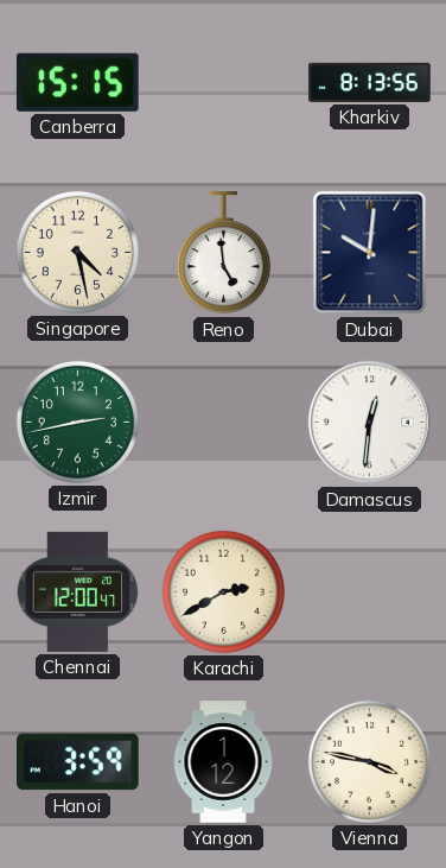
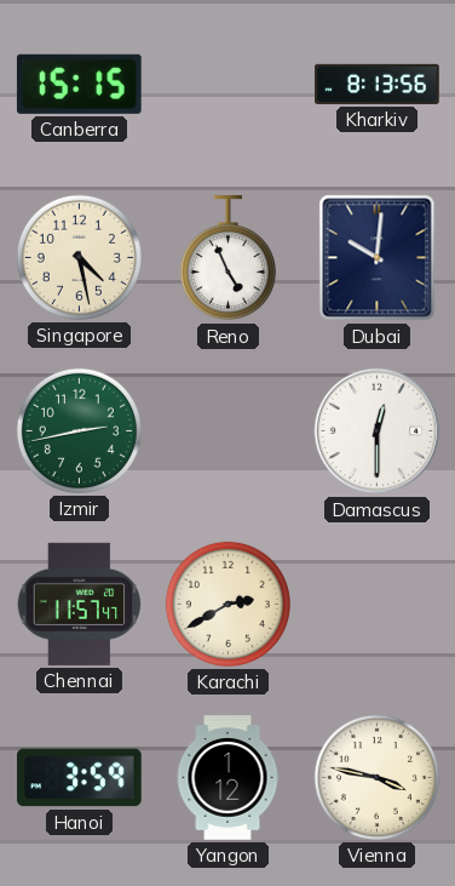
Reno: 4:59 -> 4:56
Damascus: 12:31 -> 12:30
Chennai: 12:00 -> 11:57
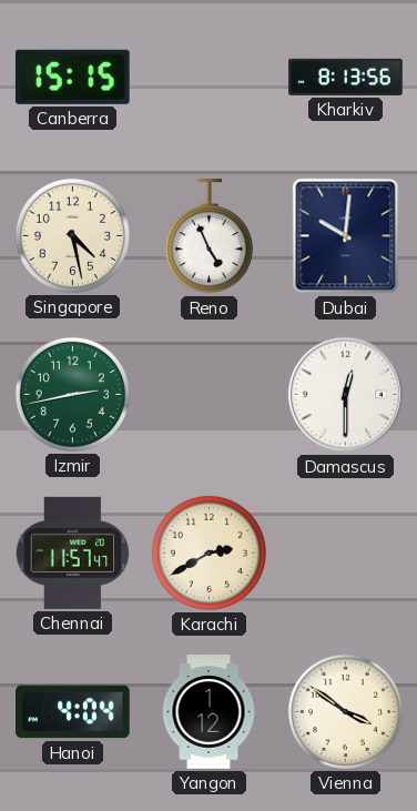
Hanoi: 3:59 -> 4:04
Vienna: 3:47 -> 3:51
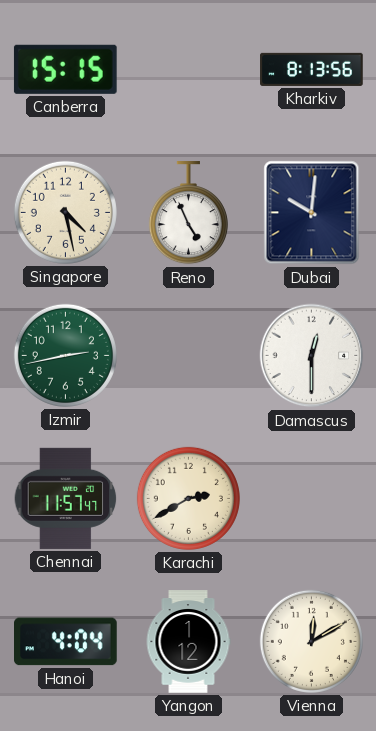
Vienna: 3:51 -> 12:10
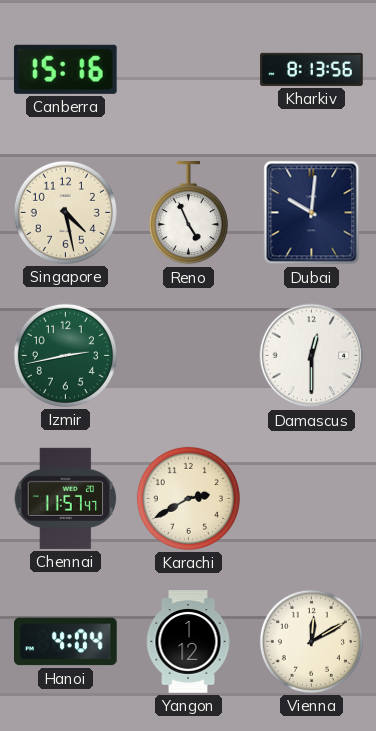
Canberra: 15:15 -> 15:16
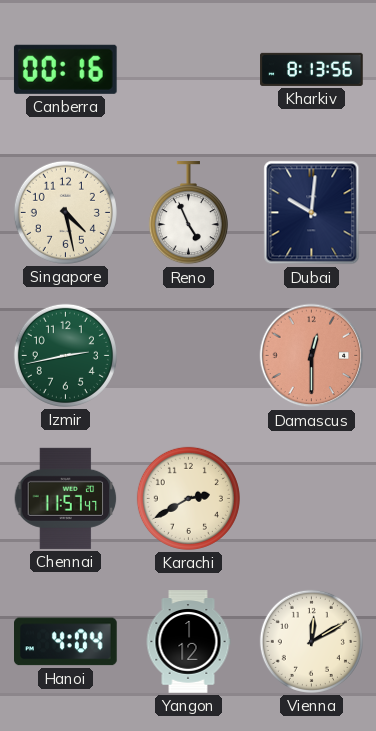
Canberra: 15:16 -> 00:16
Damascus dial: white -> salmon
